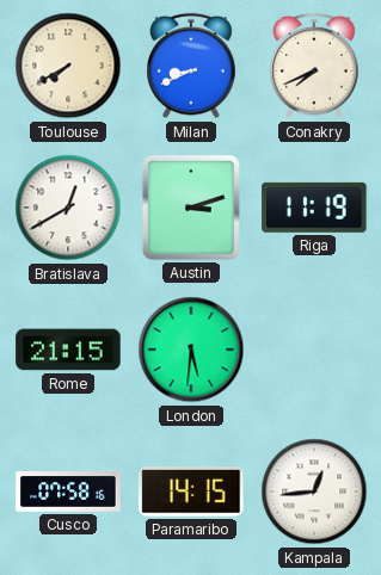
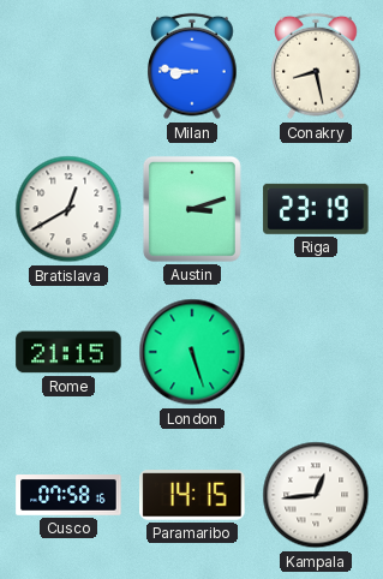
Toulouse: 7:40 -> none
Milan: 8:41 -> 8:46
Conakry: 7:41 -> 8:28
Riga: 11:19 -> 23:19
London: 5:31 -> 5:27
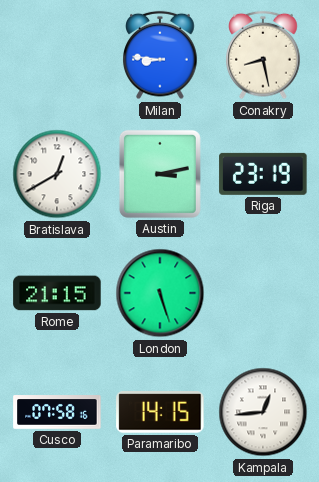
Austin: 3:12 -> 3:13
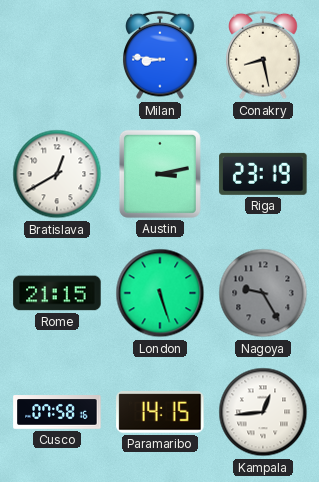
Nagoya: none -> 9:25
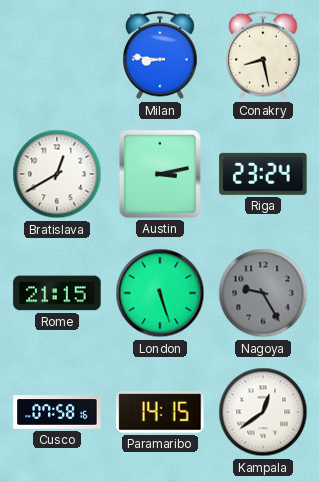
Riga: 23:19 -> 23:24
Kampala: 12:44 -> 12:39
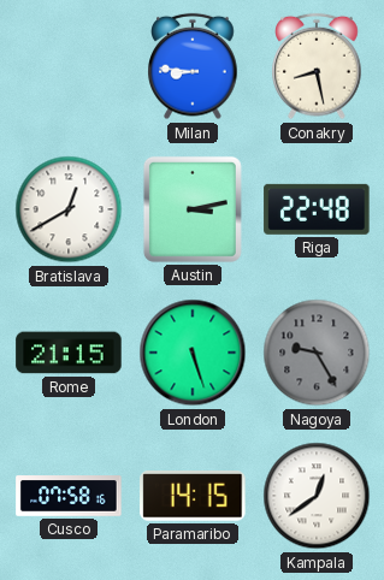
Riga: 23:24 -> 22:48
